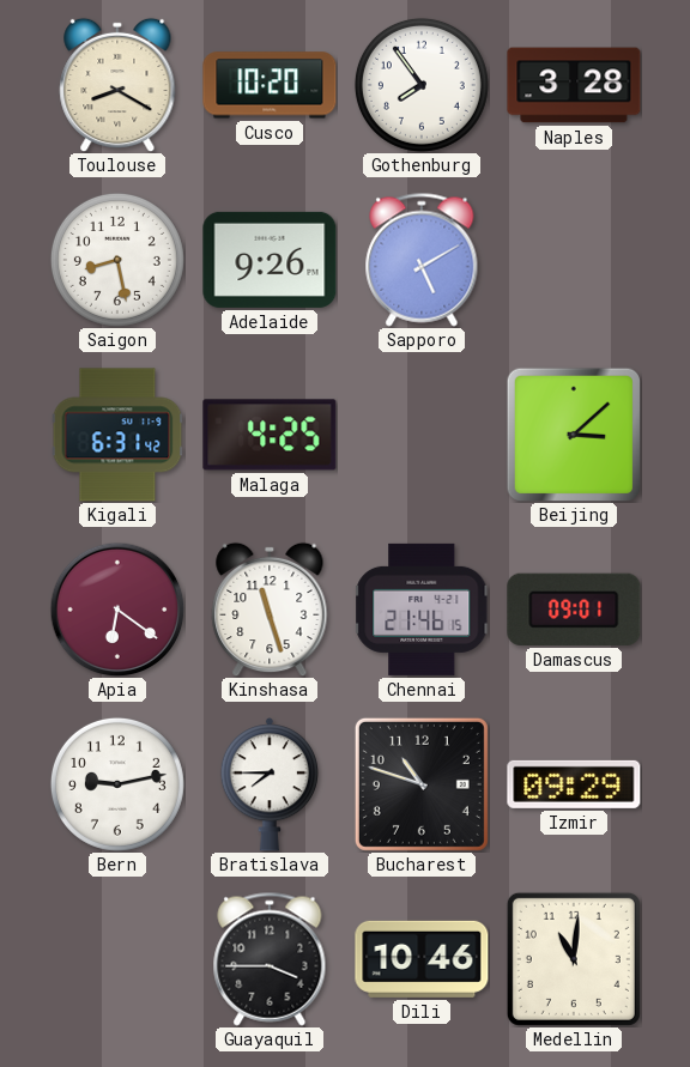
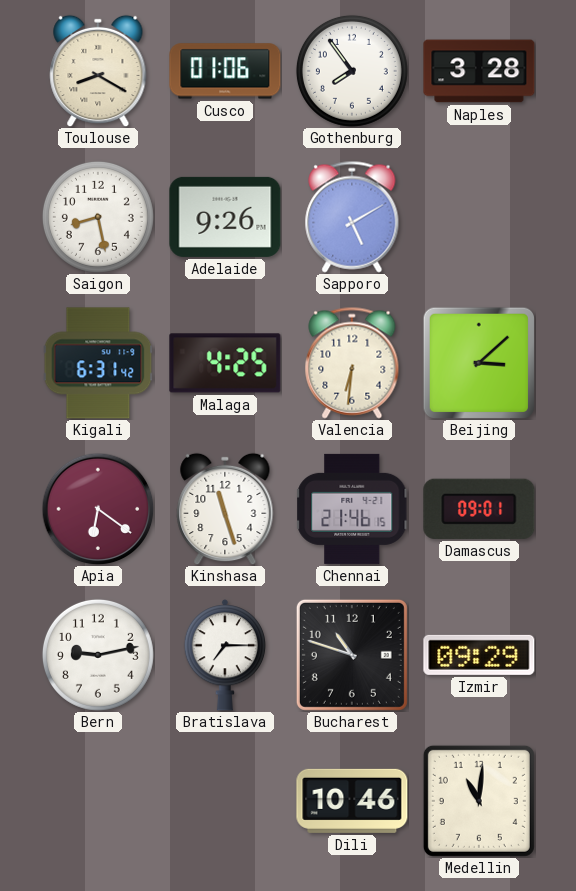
Cusco: 10:20 -> 01:06
Valencia: none -> 6:31
Bratislava: 7:45 -> 7:15
Guayaquil: 3:45 -> none
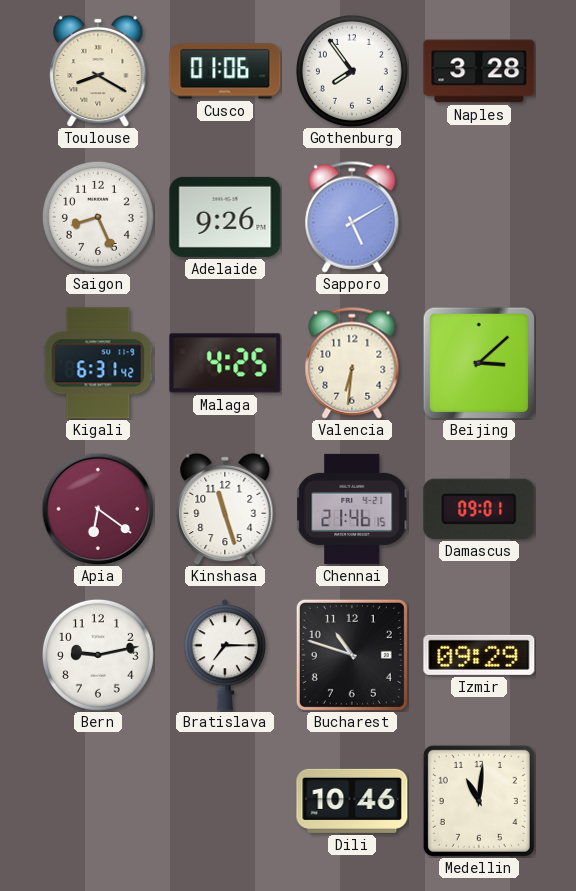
Saigon: 8:28 -> 8:26
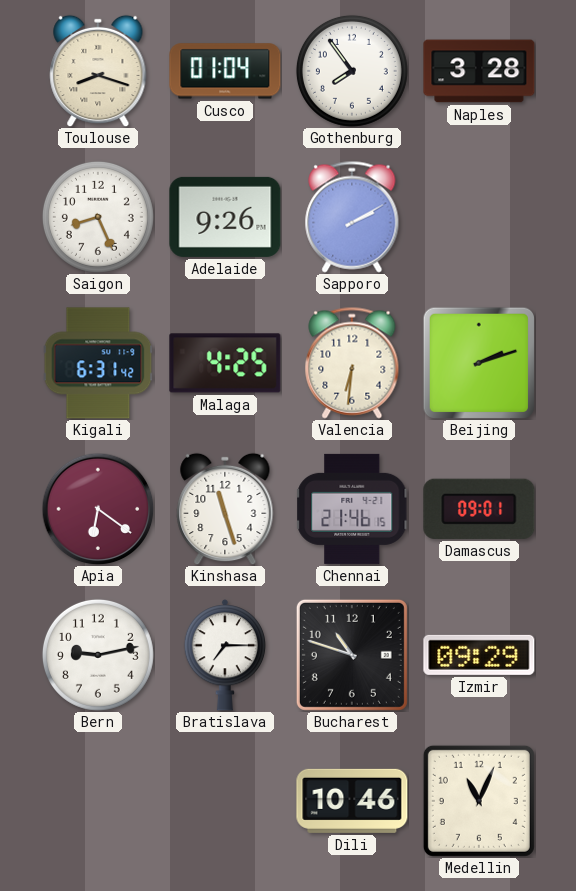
Toulouse: 8:20 -> 8:18
Cusco: 01:06 -> 01:04
Sapporo: 5:10 -> 2:10
Beijing: 3:08 -> 2:12
Medellin: 11:01 -> 11:04
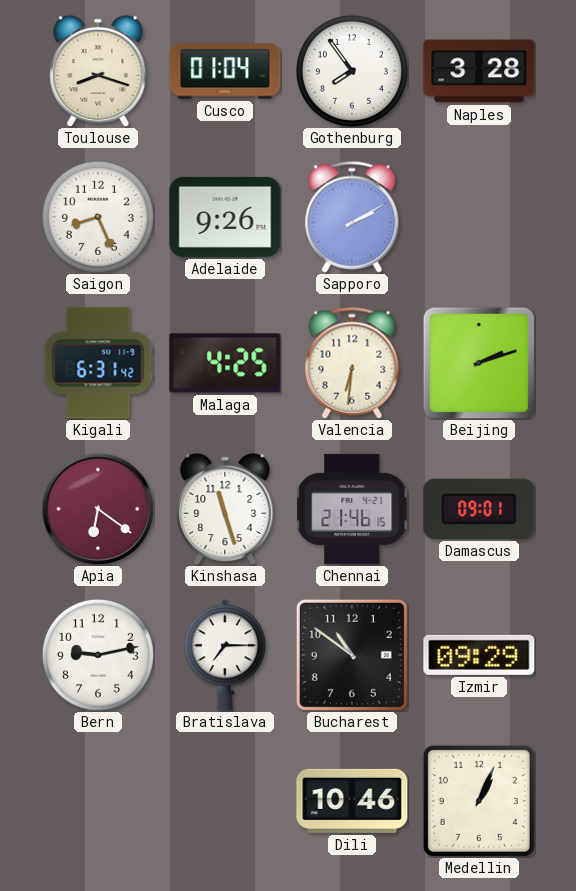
Bucharest: 10:48 -> 10:51
Medellin: 11:04 -> 1:04
